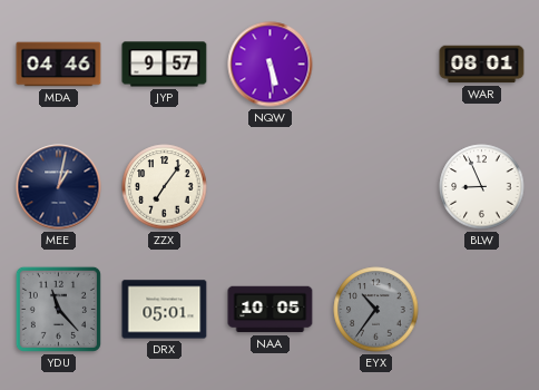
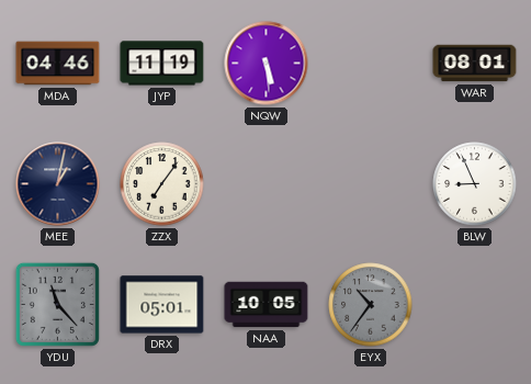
JYP: 9:57 -> 11:19
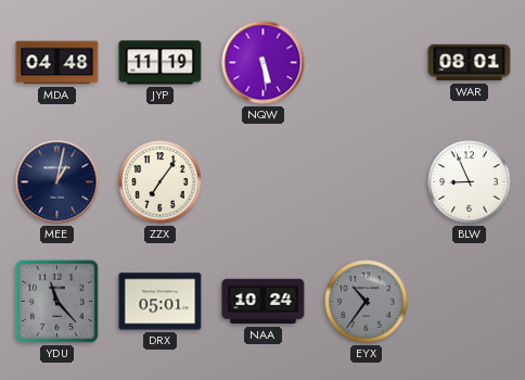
MDA: 04:46 -> 04:48
NAA: 10:05 -> 10:24
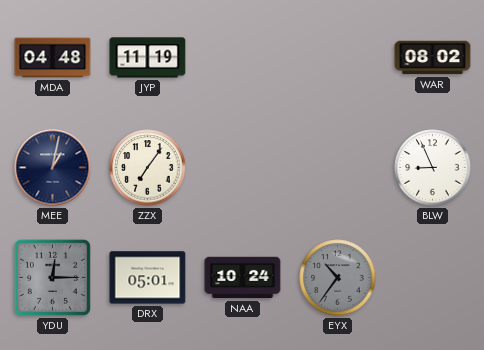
NQW: 5:29 -> none
WAR: 08:01 -> 08:02
YDU: 11:23 -> 12:15
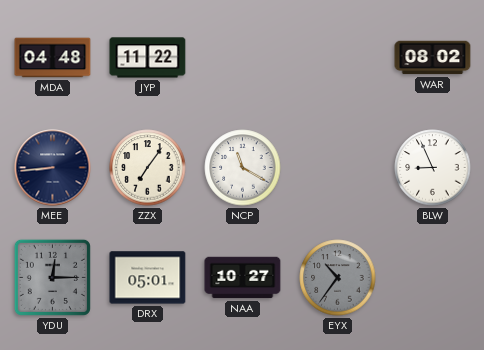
JYP: 11:19 -> 11:22
MEE: 1:02 -> 8:44
NCP: none -> 11:20
NAA: 10:24 -> 10:27
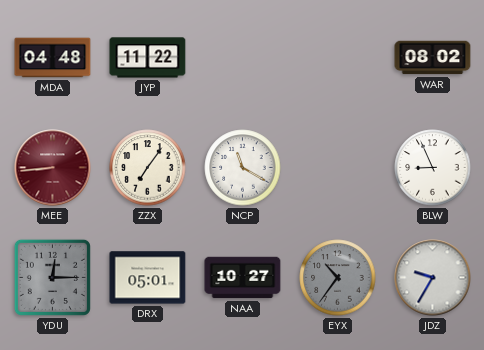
MEE dial: navy -> burgundy
JDZ: none -> 9:35
